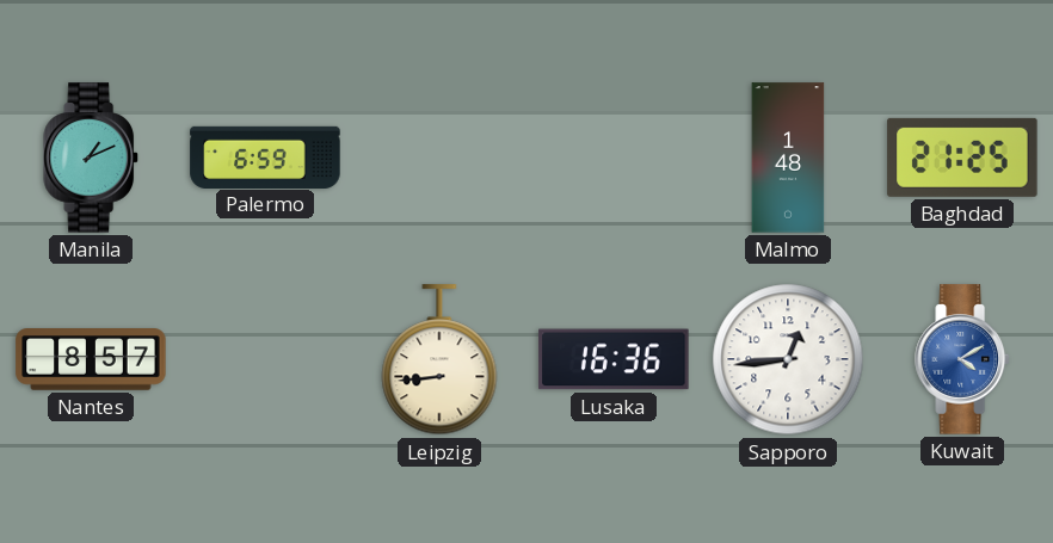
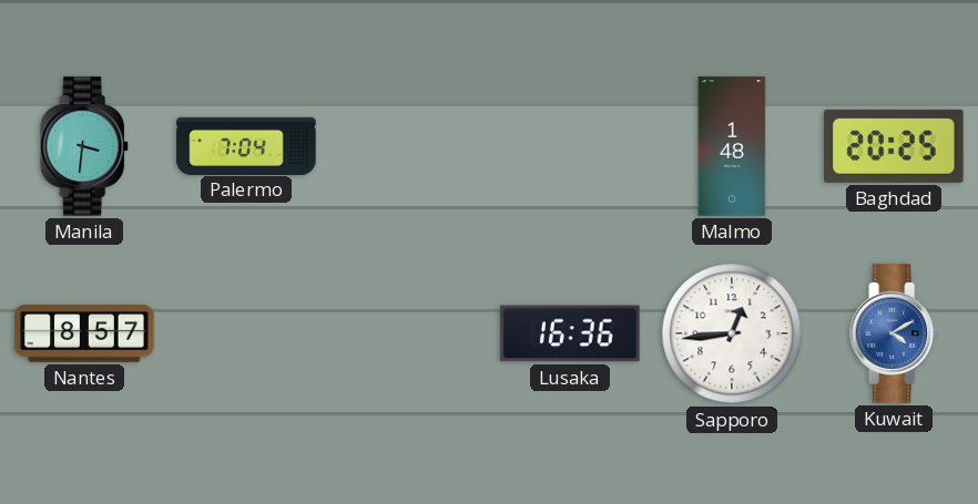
Manila: 1:11 -> 3:31
Palermo: 6:59 -> 7:04
Baghdad: 21:25 -> 20:25
Leipzig: 8:44 -> none
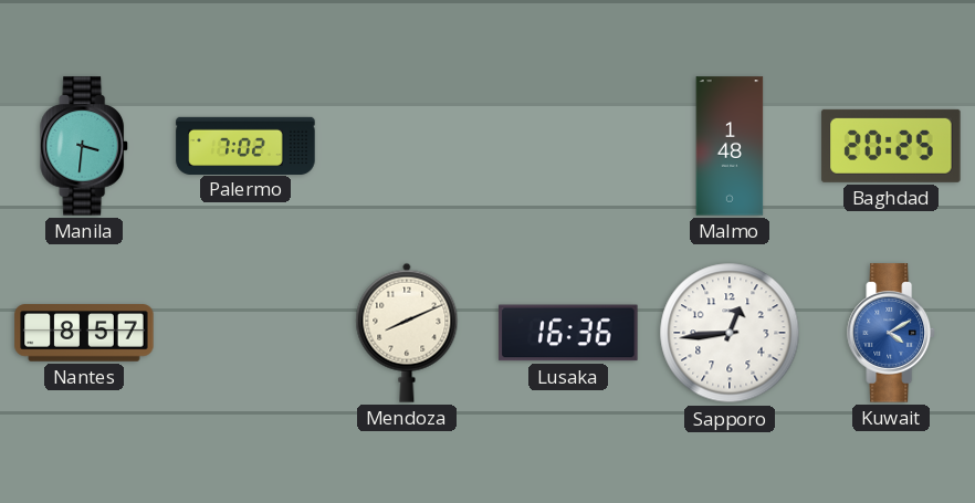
Palermo: 7:04 -> 7:02
Mendoza: none -> 8:11
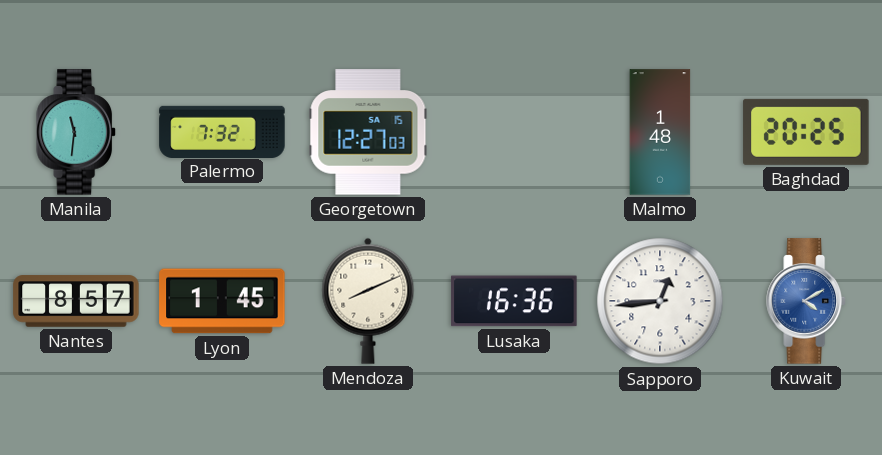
Manila: 3:31 -> 11:31
Palermo: 7:02 -> 7:32
Georgetown: none -> 12:27
Lyon: none -> 1:45
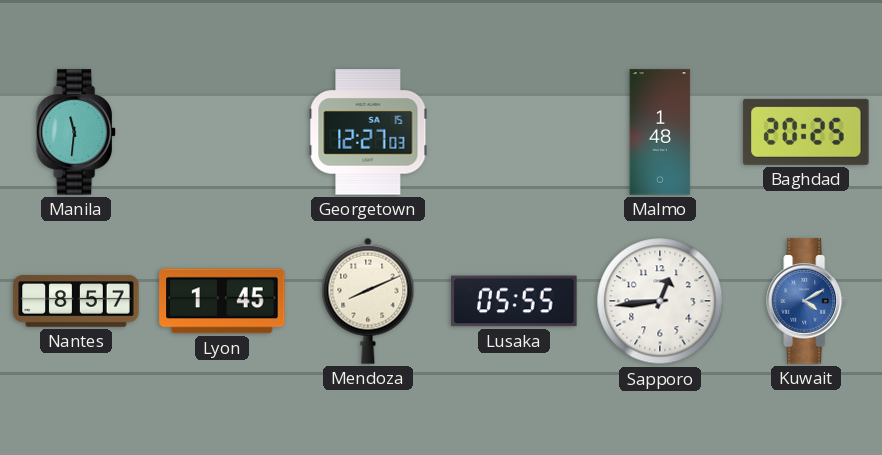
Palermo: 7:32 -> none
Lusaka: 16:36 -> 05:55
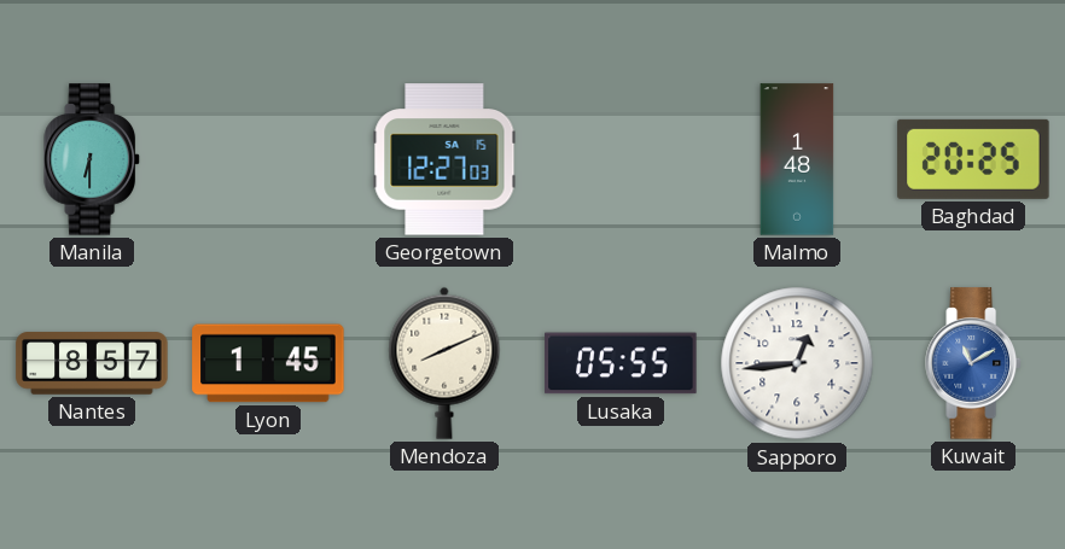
Manila: 11:31 -> 6:30
Kuwait: 4:10 -> 11:10
